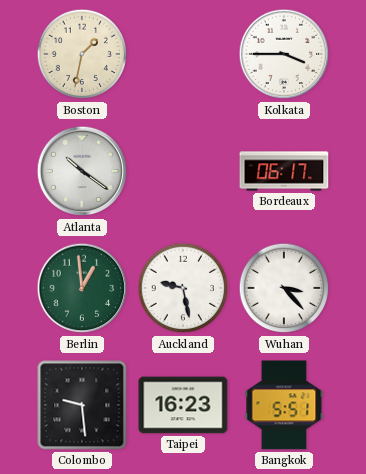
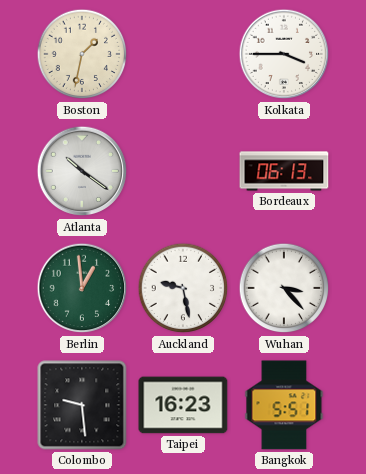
Bordeaux: 06:17 -> 06:13
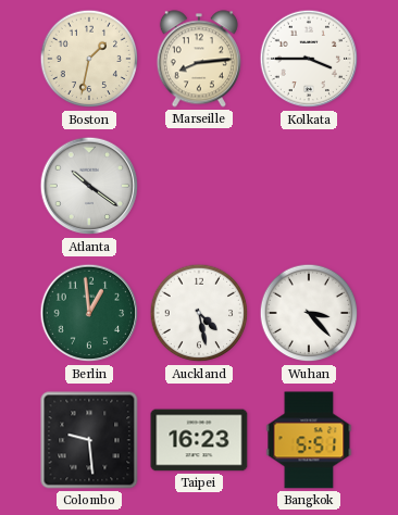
Marseille: none -> 8:14
Bordeaux: 06:13 -> none
Auckland: 9:28 -> 4:28
